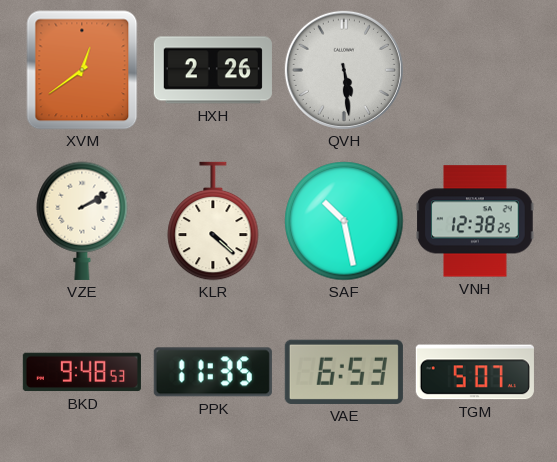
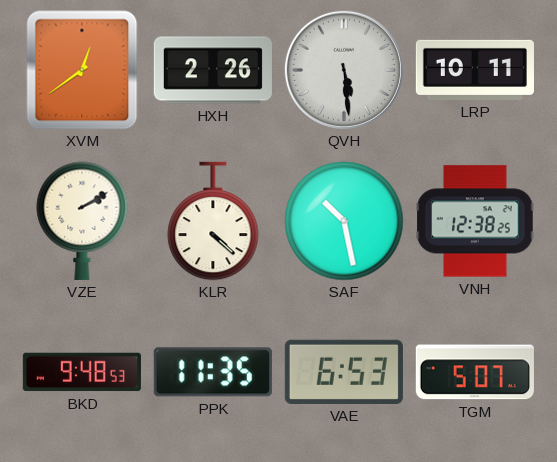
LRP: none -> 10:11
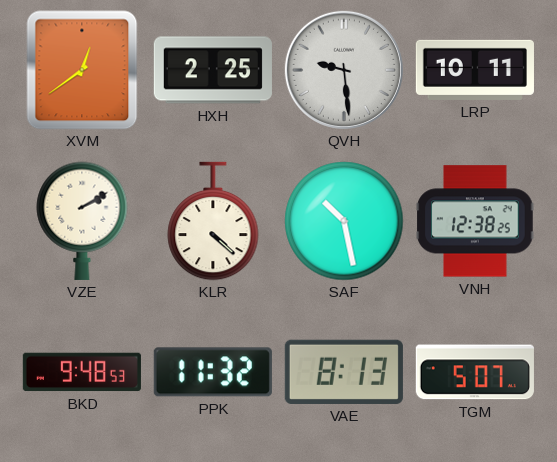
HXH: 2:26 -> 2:25
QVH: 5:29 -> 9:29
PPK: 11:35 -> 11:32
VAE: 6:53 -> 8:13
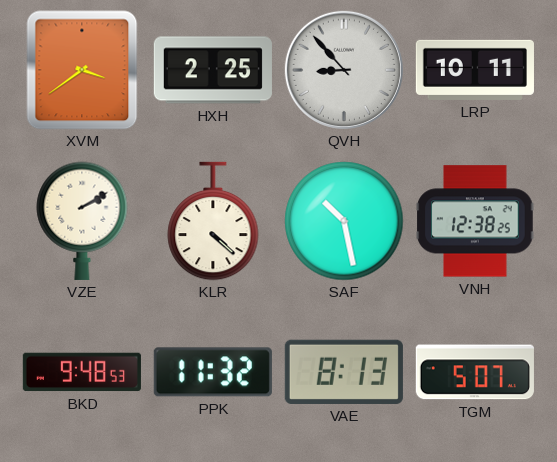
XVM: 12:39 -> 3:39
QVH: 9:29 -> 8:53
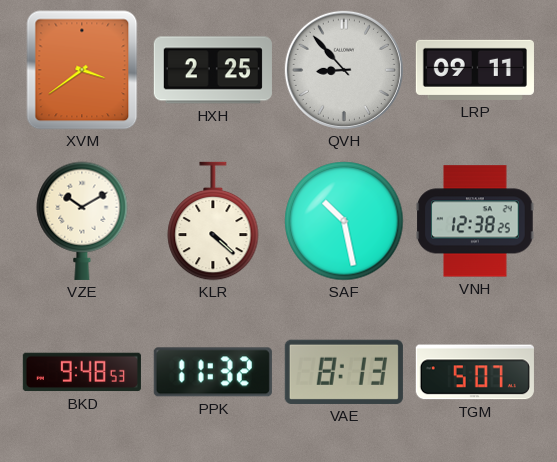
LRP: 10:11 -> 09:11
VZE: 2:10 -> 10:10
